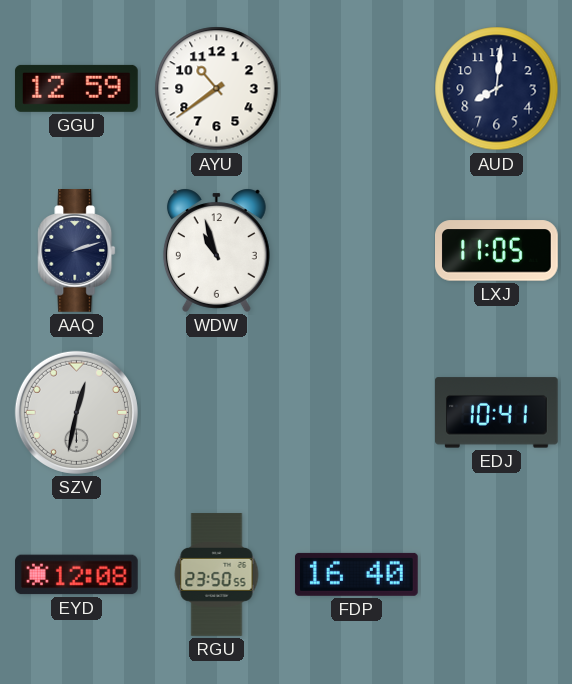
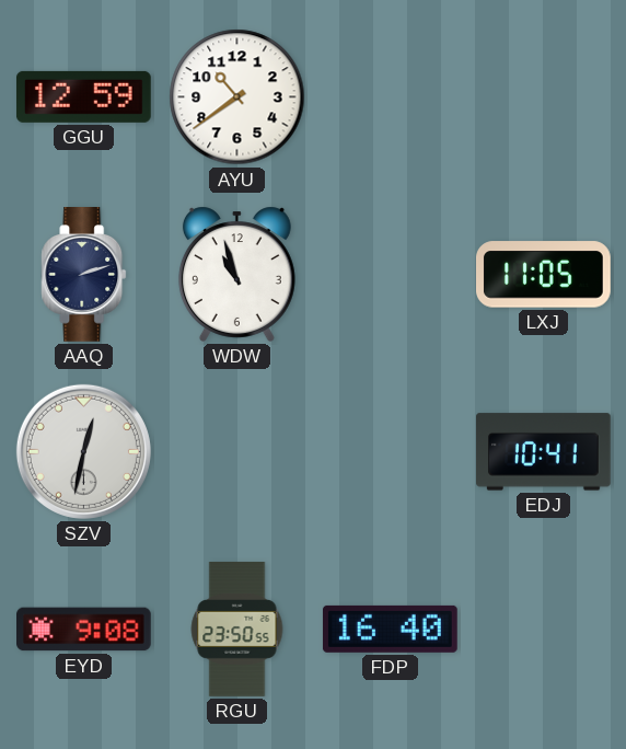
AUD: 8:01 -> none
EYD: 12:08 -> 9:08
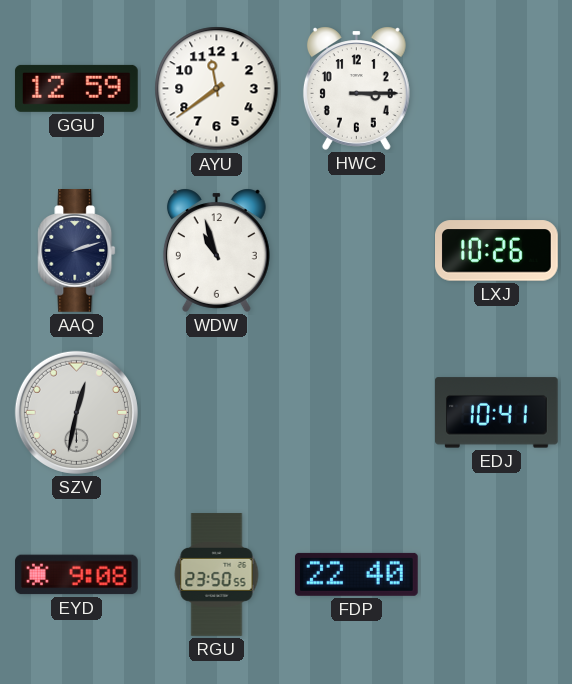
AYU: 10:39 -> 11:39
HWC: none -> 3:15
LXJ: 11:05 -> 10:26
FDP: 16:40 -> 22:40
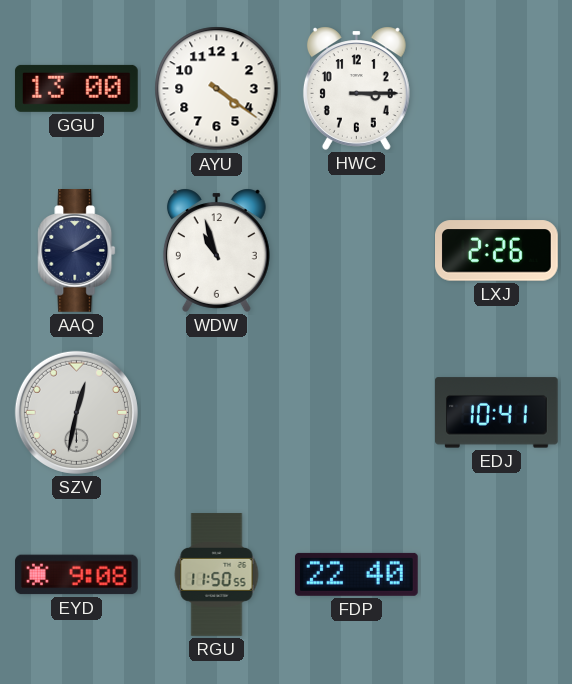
GGU: 12:59 -> 13:00
AYU: 11:39 -> 4:21
AAQ: 2:12 -> 2:10
LXJ: 10:26 -> 2:26
RGU: 23:50 -> 11:50
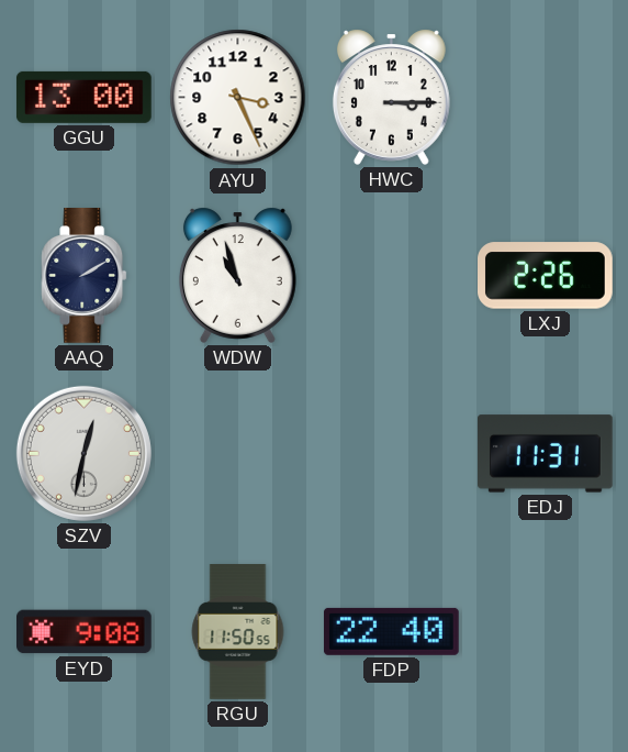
AYU: 4:21 -> 3:26
EDJ: 10:41 -> 11:31
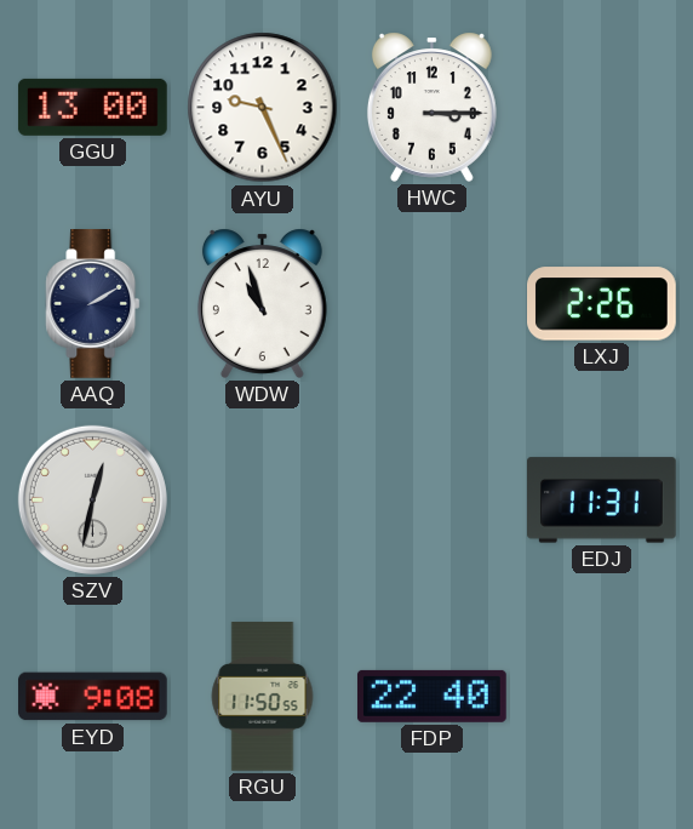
AYU: 3:26 -> 9:26
